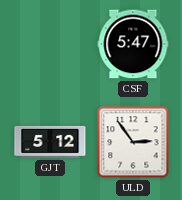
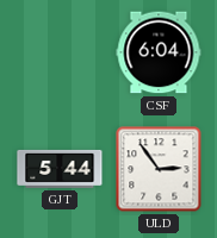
CSF: 5:47 -> 6:04
GJT: 5:12 -> 5:44
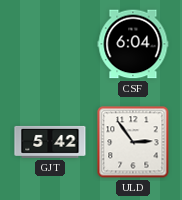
GJT: 5:44 -> 5:42
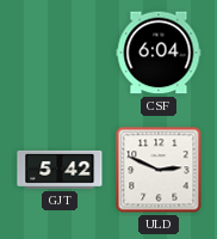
ULD: 2:54 -> 2:49
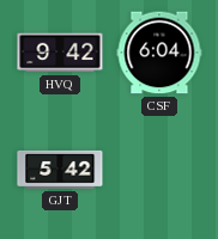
HVQ: none -> 9:42
ULD: 2:49 -> none
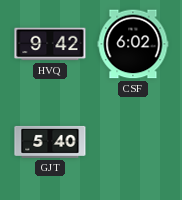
CSF: 6:04 -> 6:02
GJT: 5:42 -> 5:40
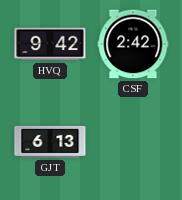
CSF: 6:02 -> 2:42
GJT: 5:40 -> 6:13
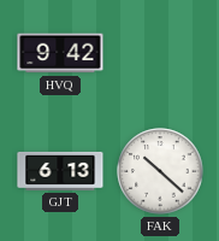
CSF: 2:42 -> none
FAK: none -> 10:22
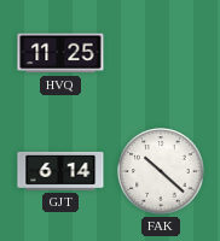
HVQ: 9:42 -> 11:25
GJT: 6:13 -> 6:14
